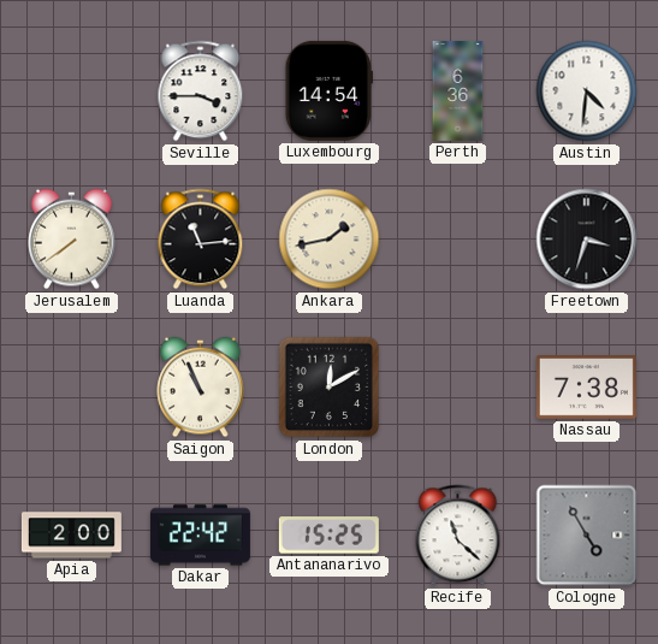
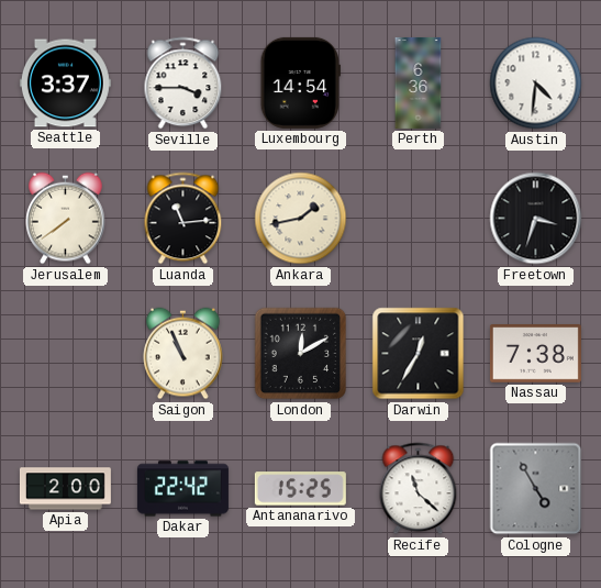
Seattle: none -> 3:37
Darwin: none -> 12:35
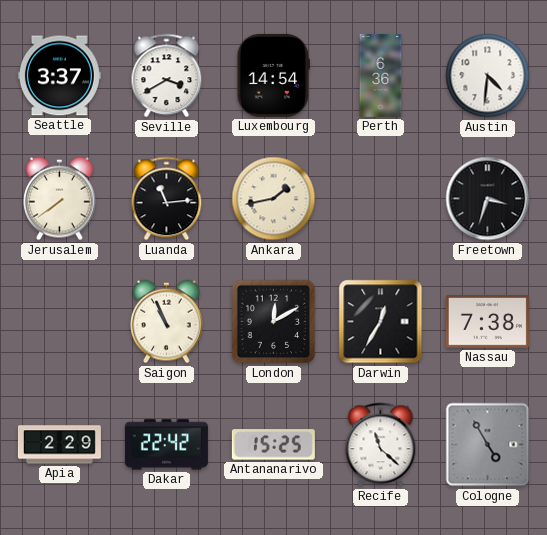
Seville: 3:45 -> 3:40
Apia: 2:00 -> 2:29
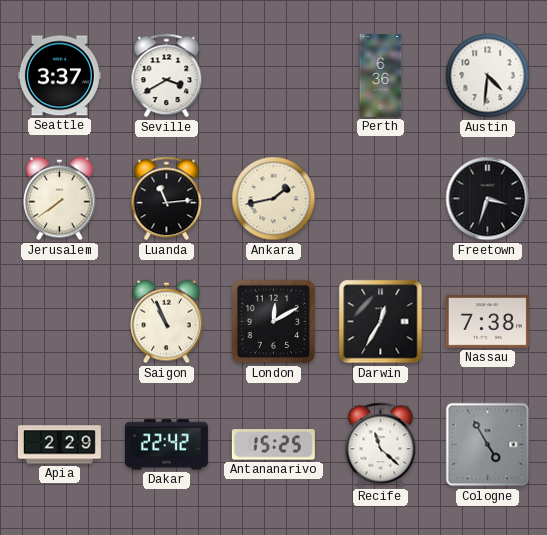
Luxembourg: 14:54 -> none
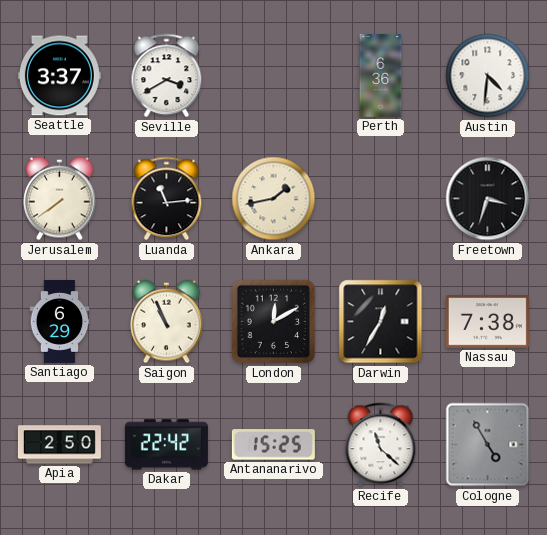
Santiago: none -> 6:29
Apia: 2:29 -> 2:50
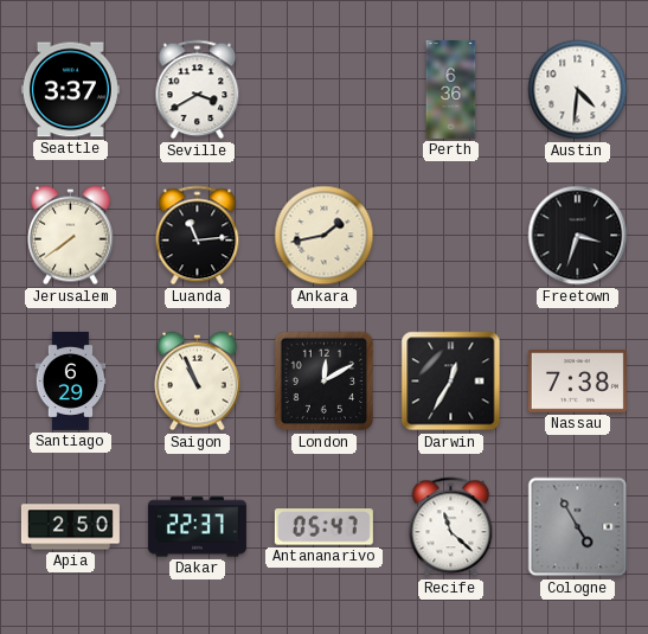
Dakar: 22:42 -> 22:37
Antananarivo: 15:25 -> 05:47
